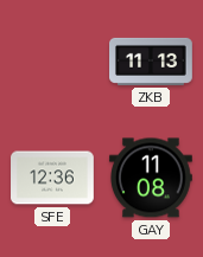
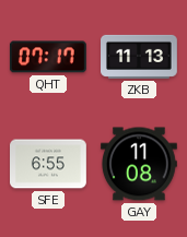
QHT: none -> 07:17
SFE: 12:36 -> 6:55
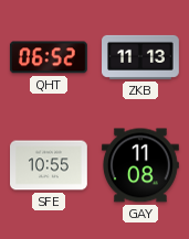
QHT: 07:17 -> 06:52
SFE: 6:55 -> 10:55
